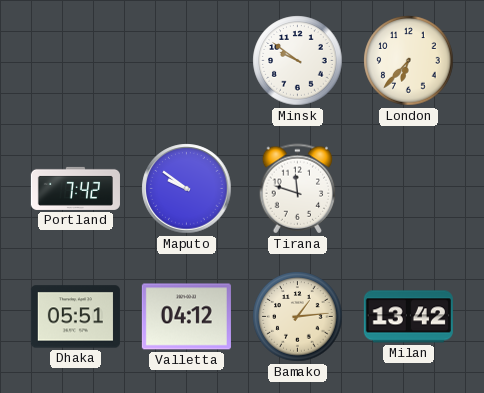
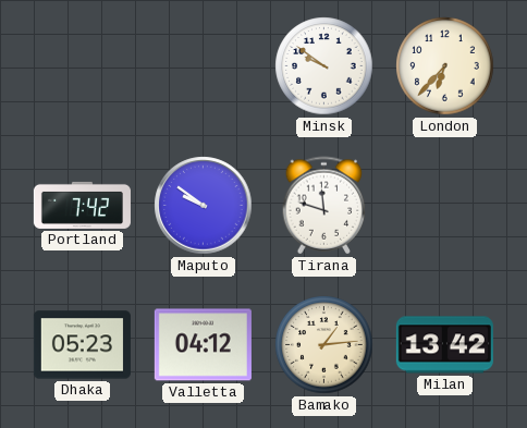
Dhaka: 05:51 -> 05:23
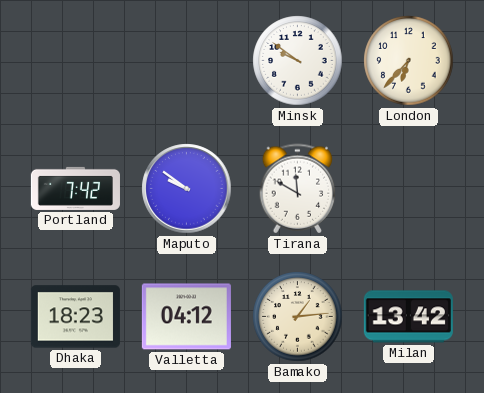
Tirana: 11:48 -> 11:50
Dhaka: 05:23 -> 18:23
